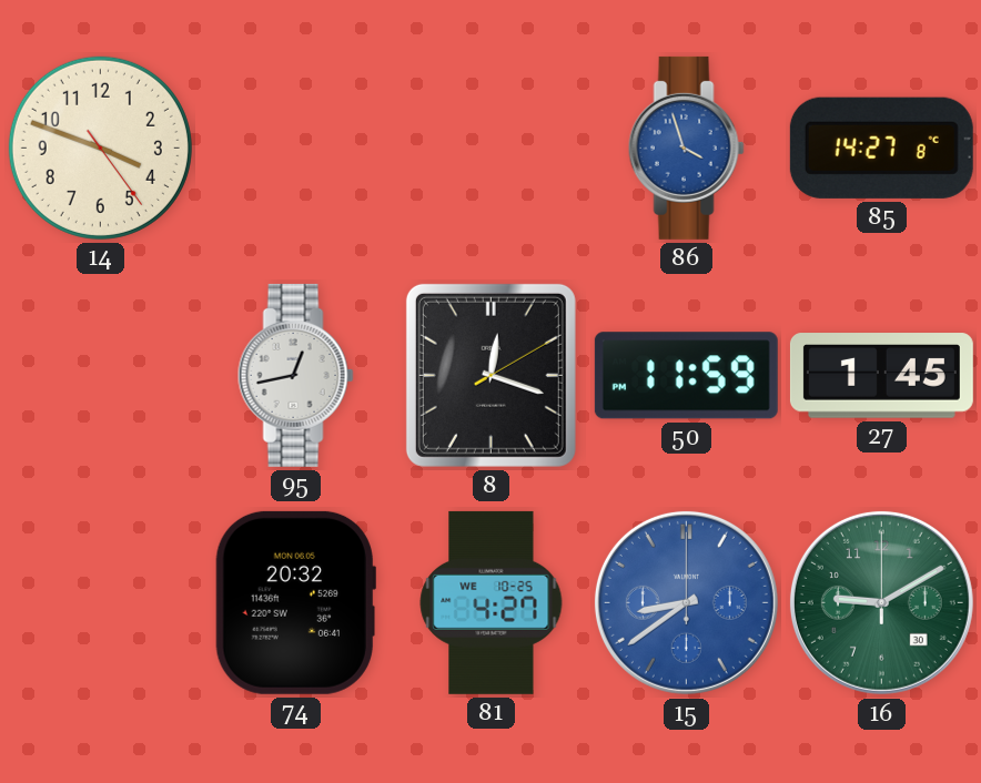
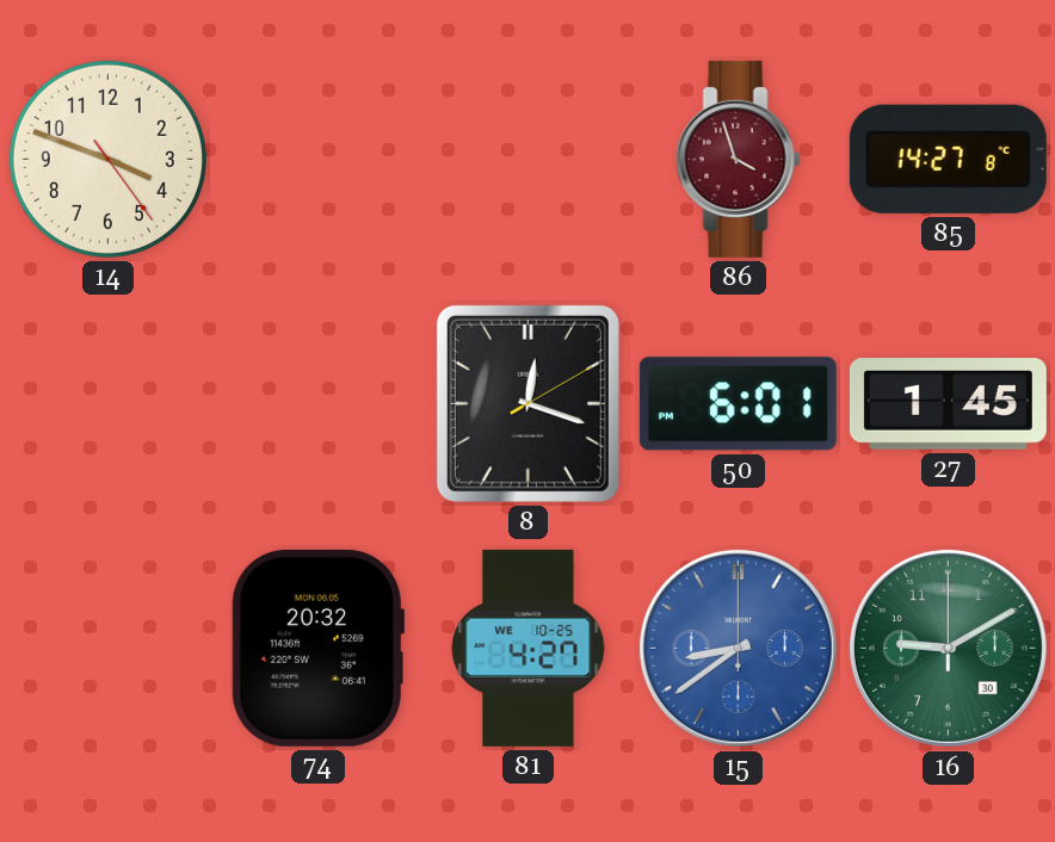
86 dial: blue -> burgundy
95: 12:43 -> none
50: 11:59 -> 6:01
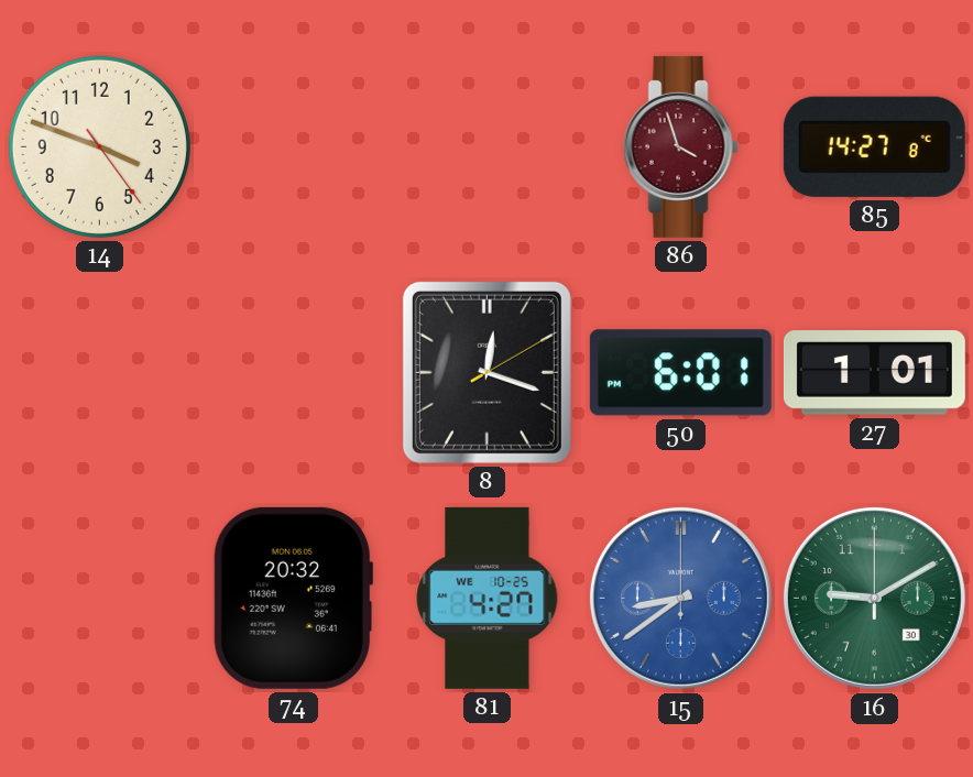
27: 1:45 -> 1:01
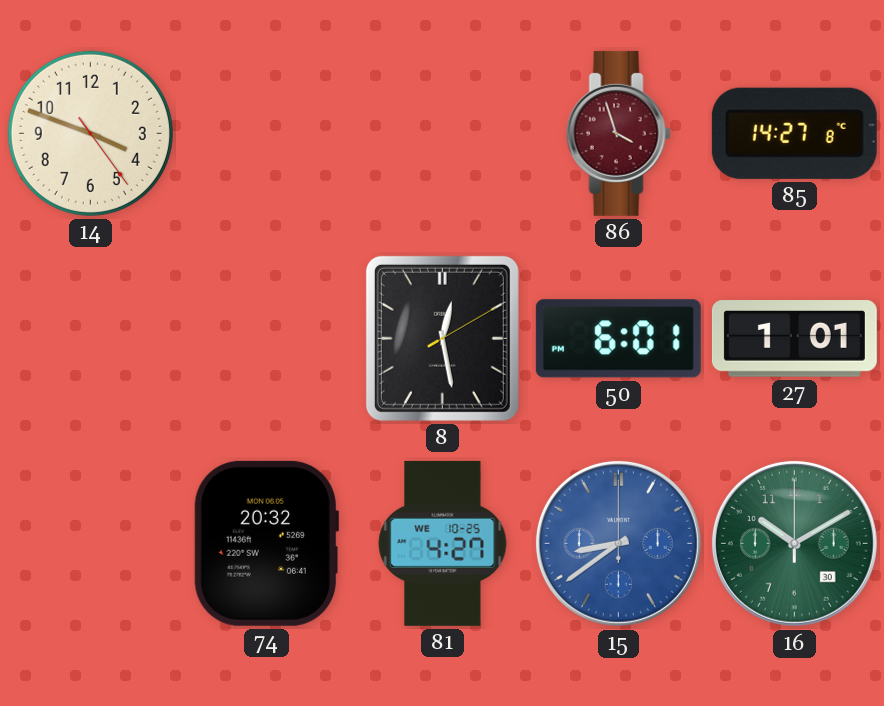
8: 12:18 -> 12:28
16: 9:10 -> 10:10
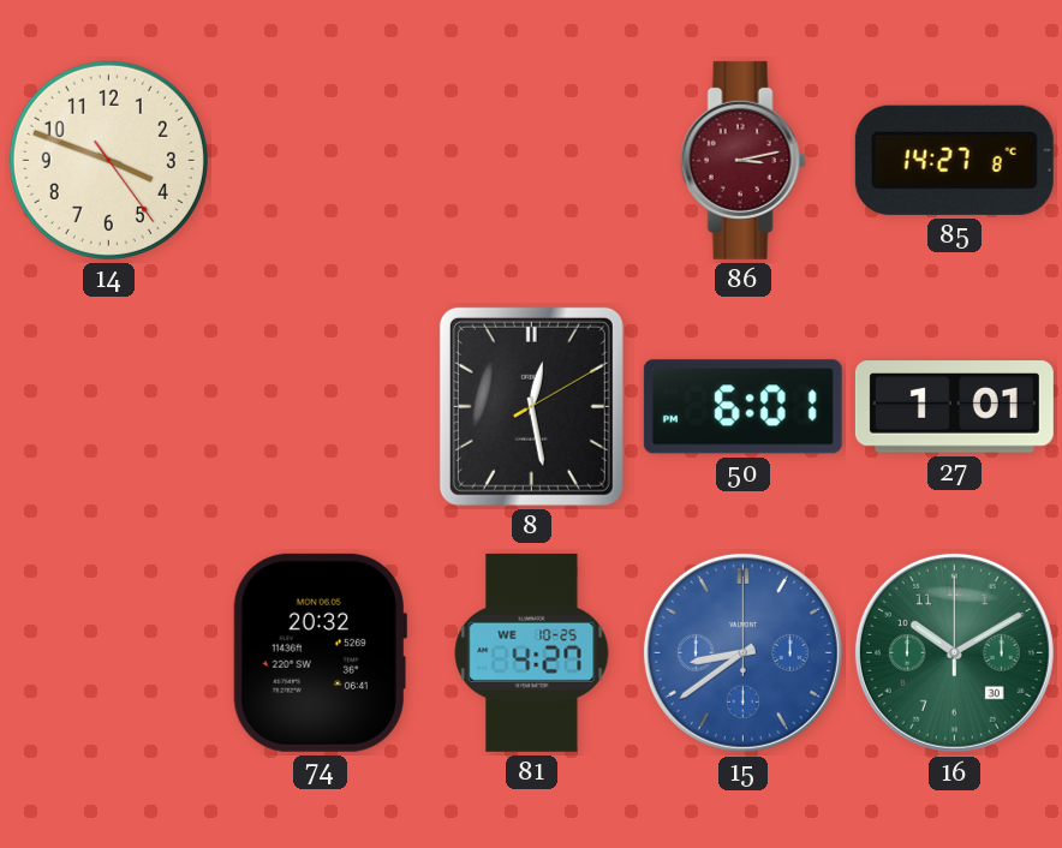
86: 3:57 -> 3:13
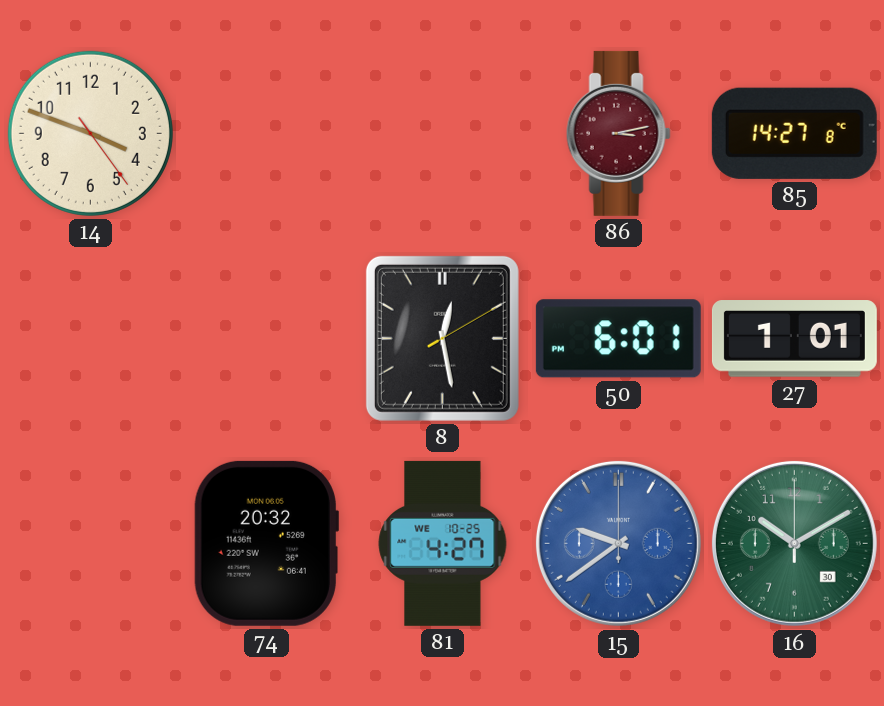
15: 8:39 -> 9:39
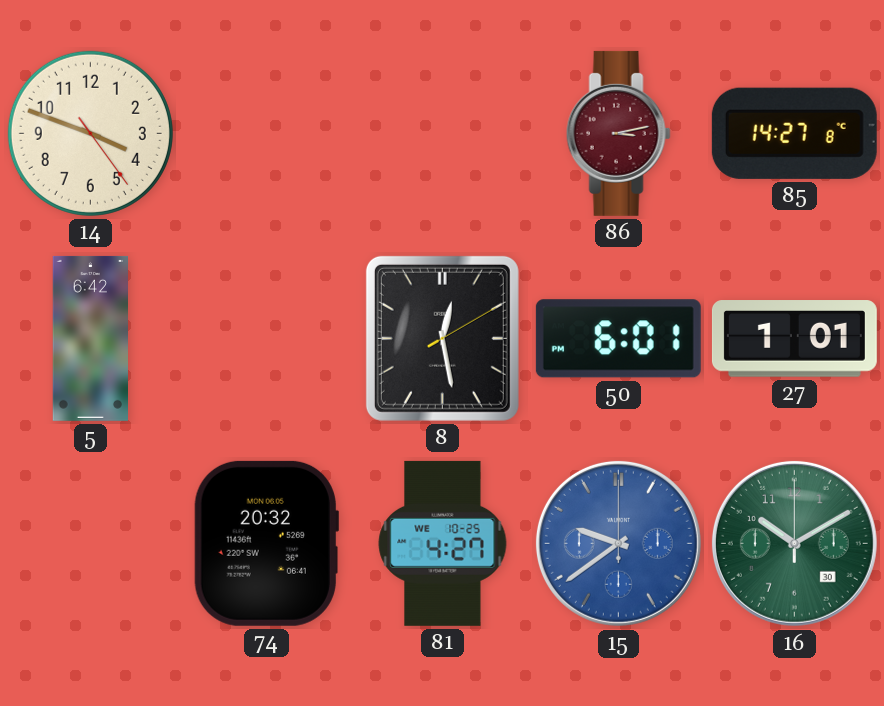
5: none -> 6:42
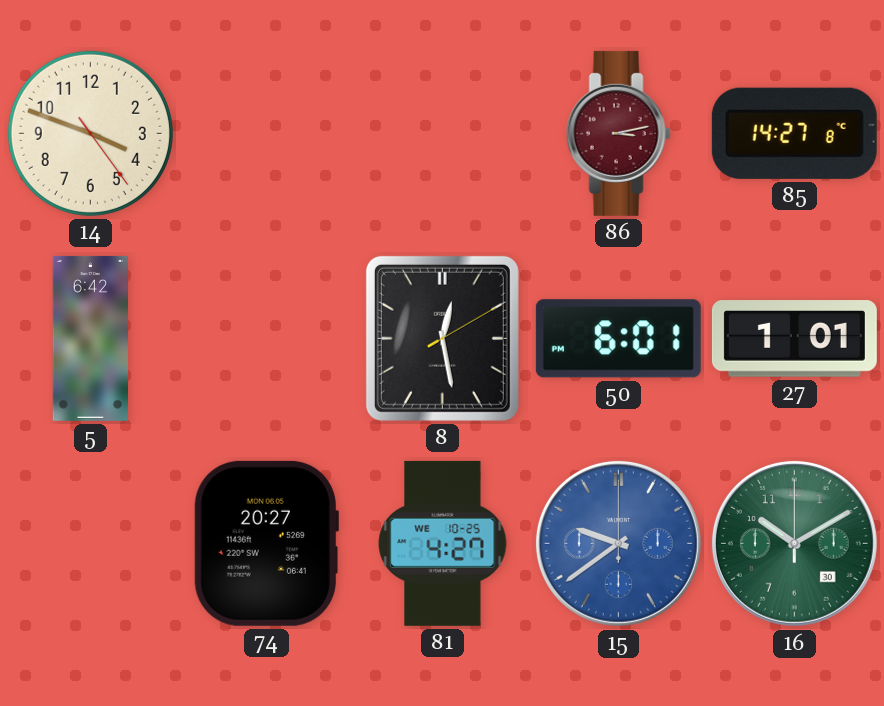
74: 20:32 -> 20:27
